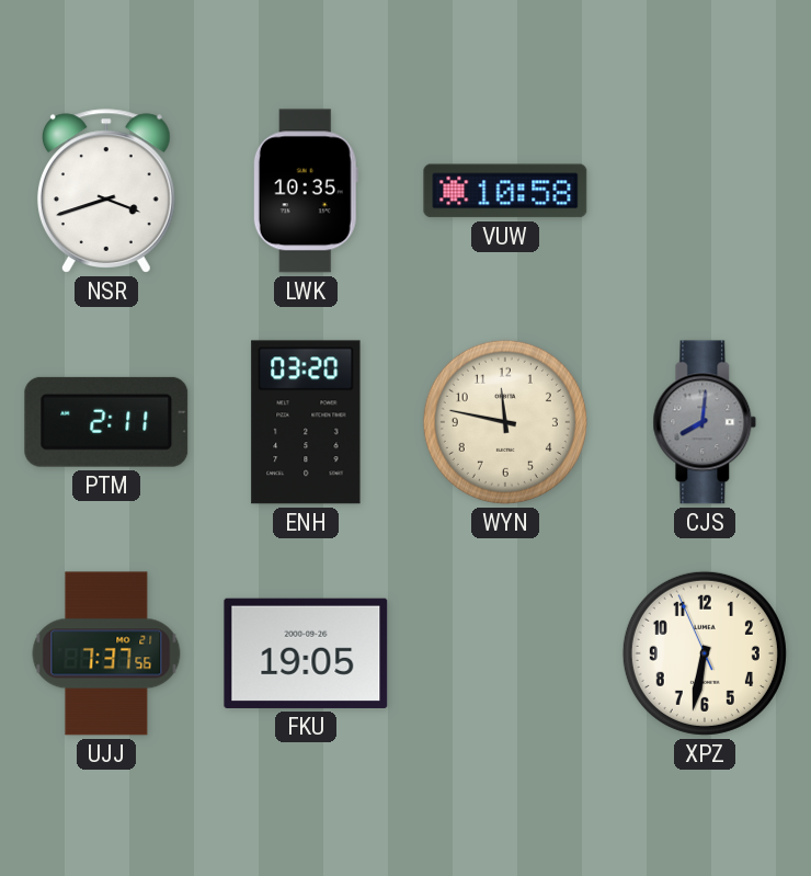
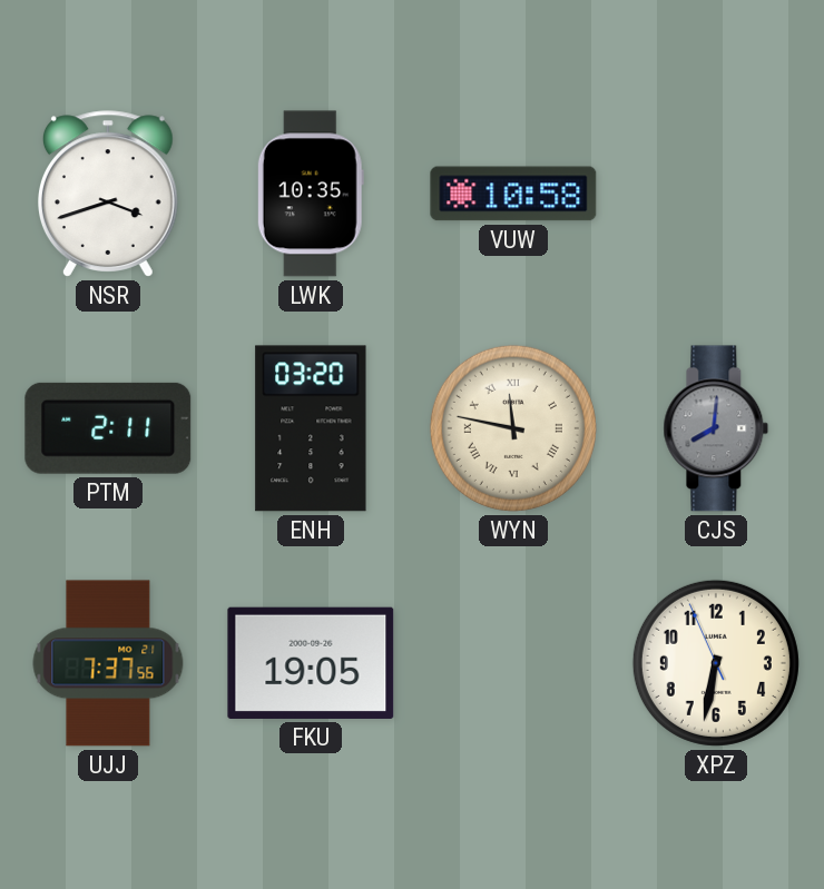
WYN numerals: Arabic -> Roman
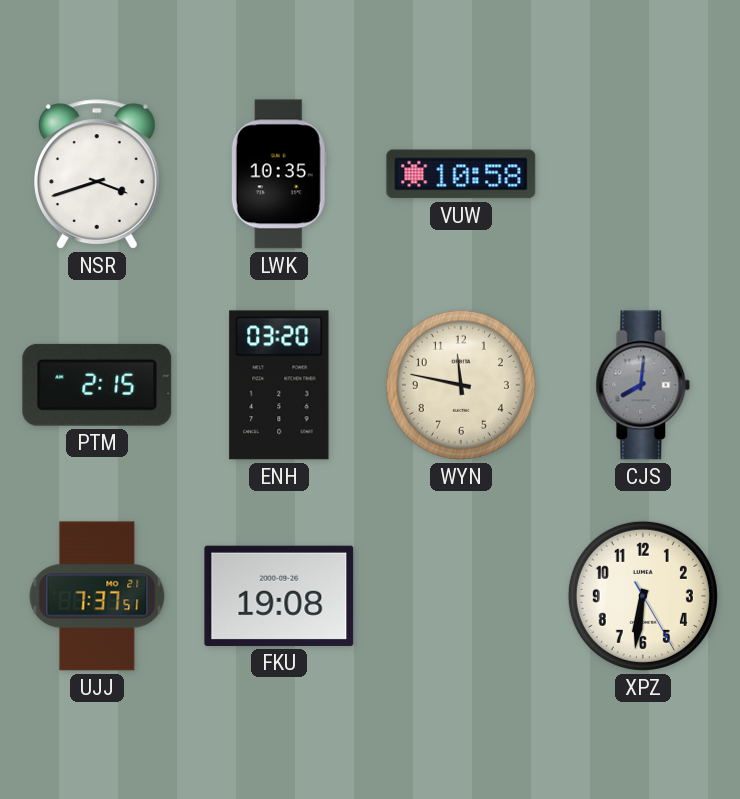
PTM: 2:11 -> 2:15
WYN numerals: Roman -> Arabic
UJJ: 7:37:56 -> 7:37:51
FKU: 19:05 -> 19:08
XPZ: 6:31:56 -> 6:31:25
